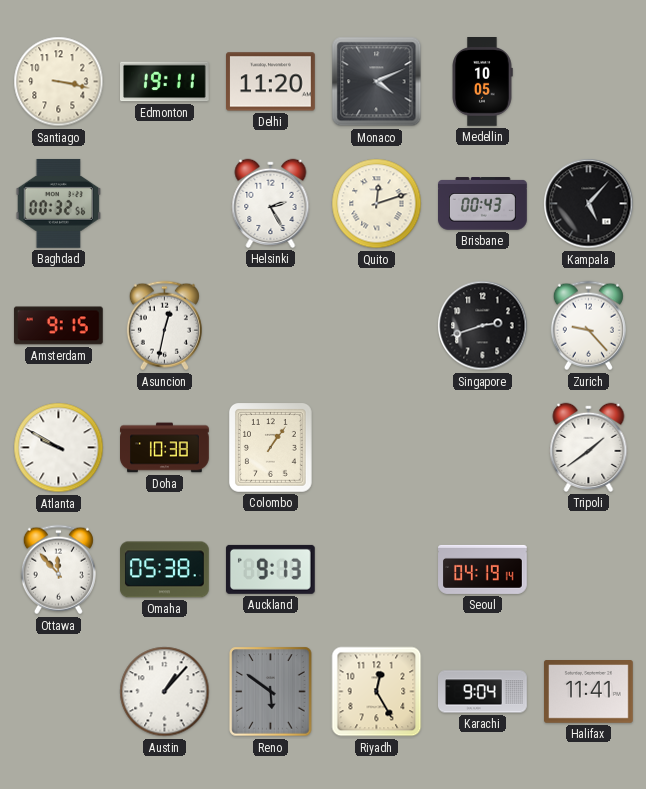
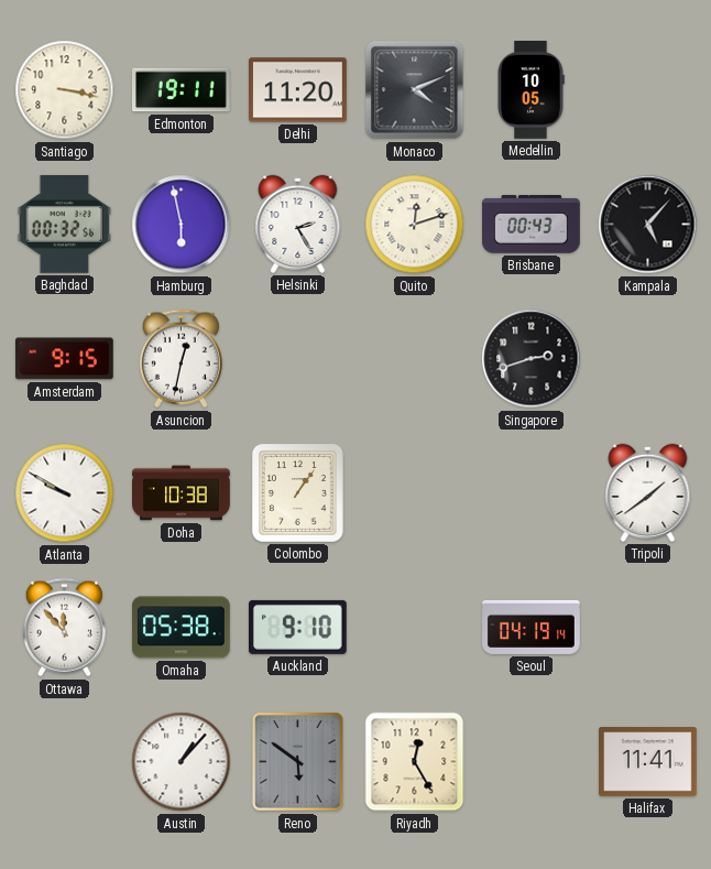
Hamburg: none -> 5:58
Zurich: 9:23 -> none
Auckland: 9:13 -> 9:10
Karachi: 9:04 -> none
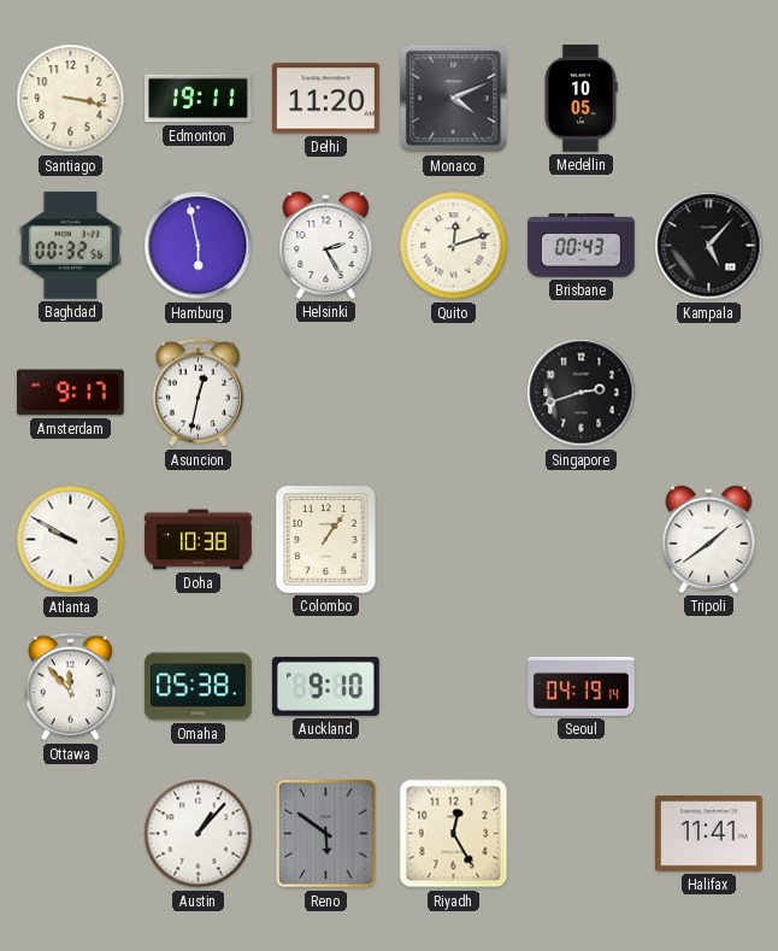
Amsterdam: 9:15 -> 9:17
